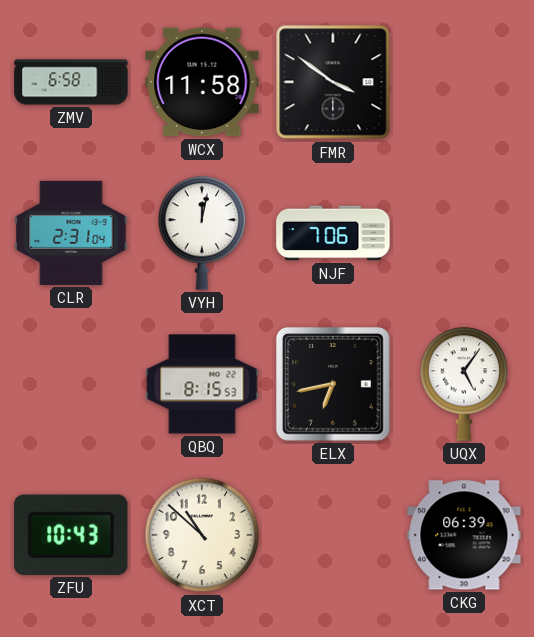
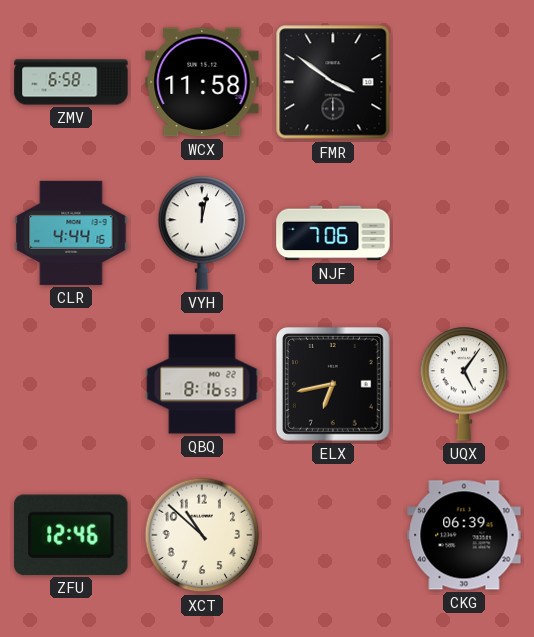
CLR: 2:31 -> 4:44
QBQ: 8:15 -> 8:16
ZFU: 10:43 -> 12:46
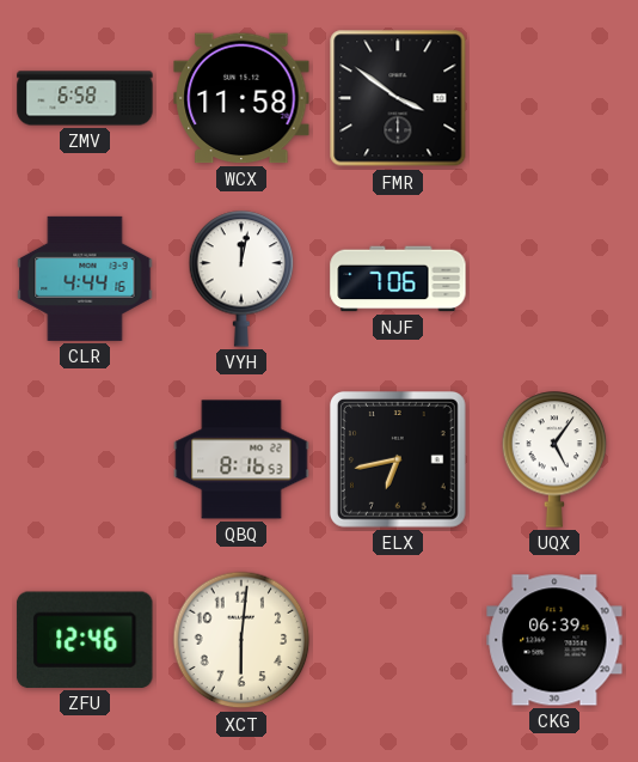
XCT: 10:52 -> 6:01
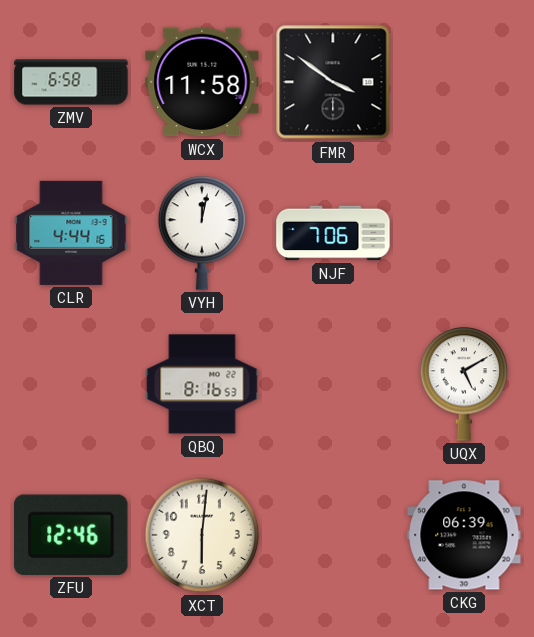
ELX: 6:43 -> none
UQX: 5:06 -> 5:10
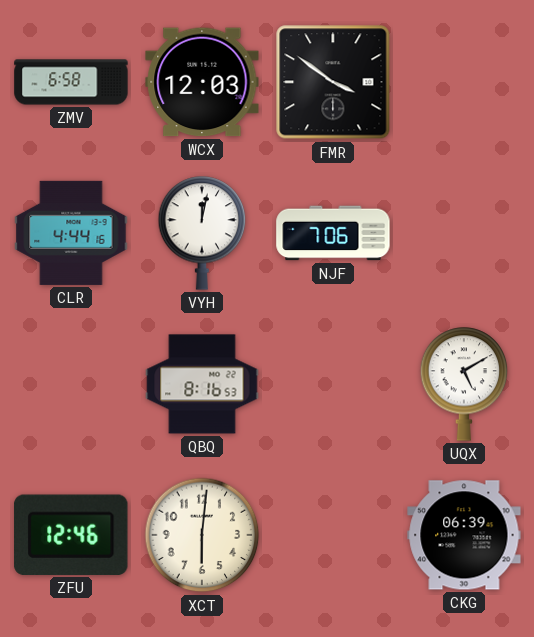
WCX: 11:58 -> 12:03
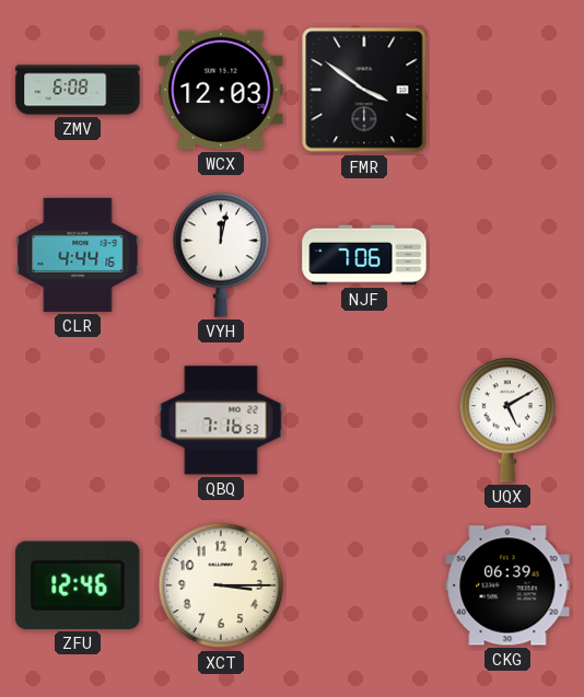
ZMV: 6:58 -> 6:08
QBQ: 8:16 -> 7:16
XCT: 6:01 -> 3:15
